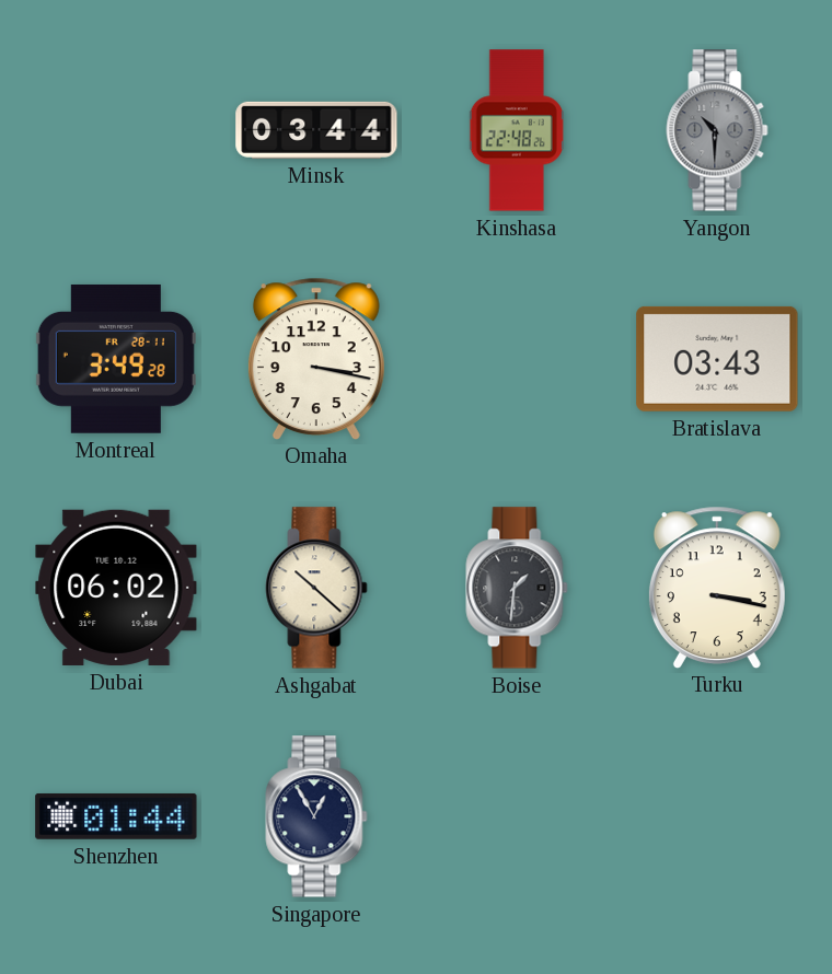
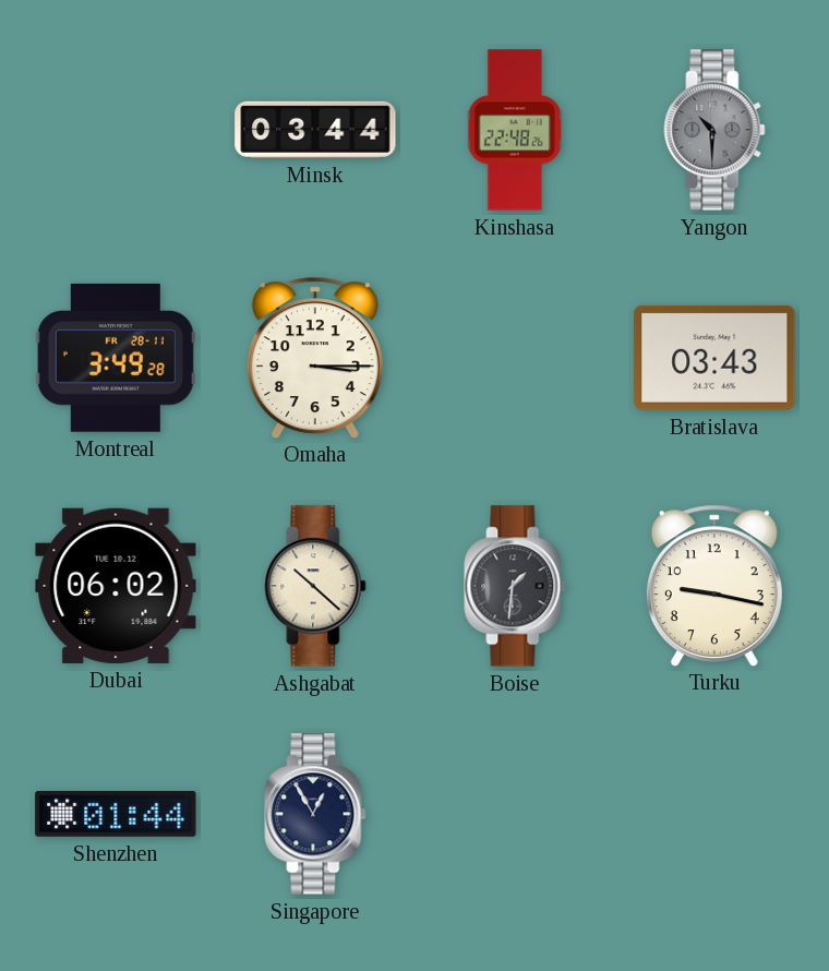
Omaha: 3:17 -> 3:15
Turku: 3:17 -> 9:17
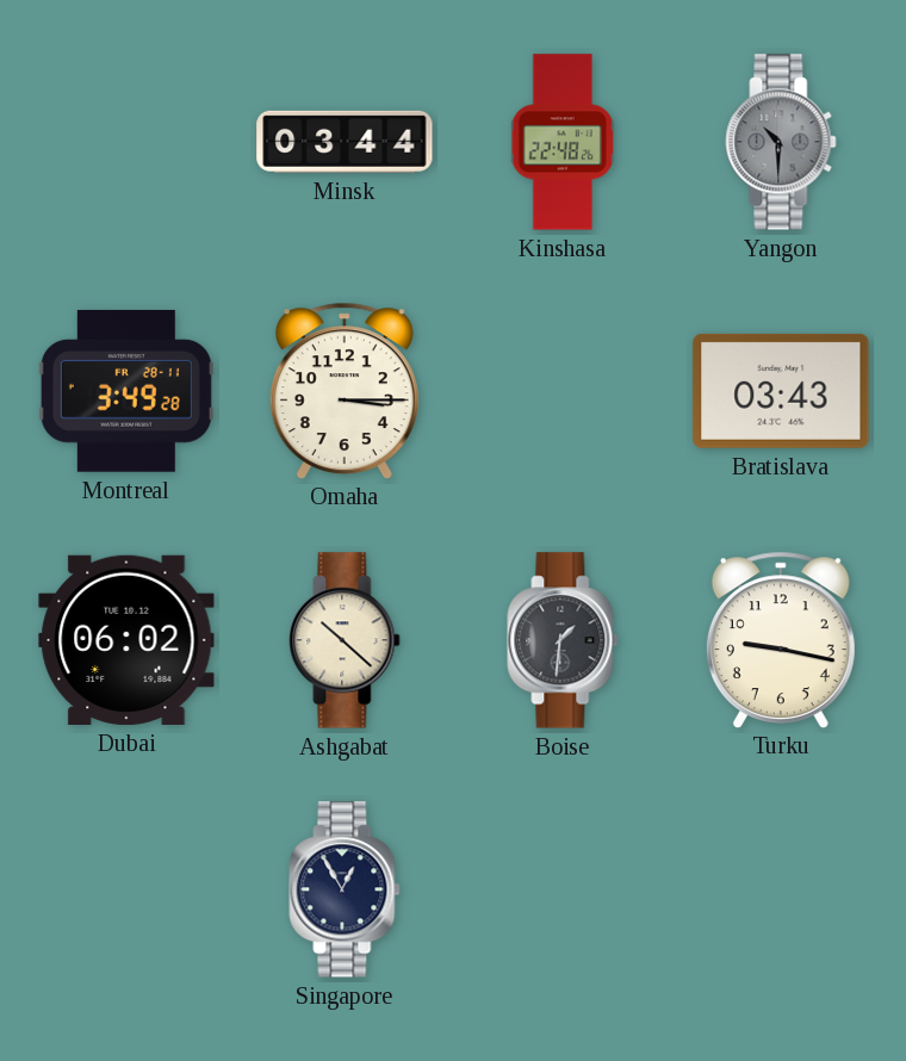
Shenzhen: 01:44 -> none
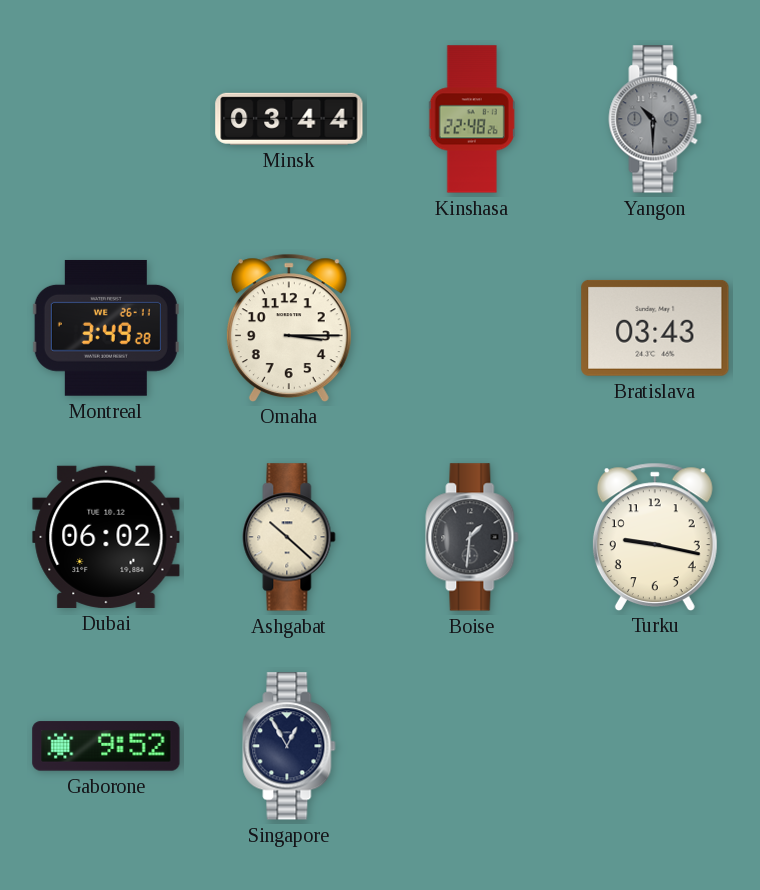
Montreal date: FR 28-11 -> WE 26-11
Gaborone: none -> 9:52
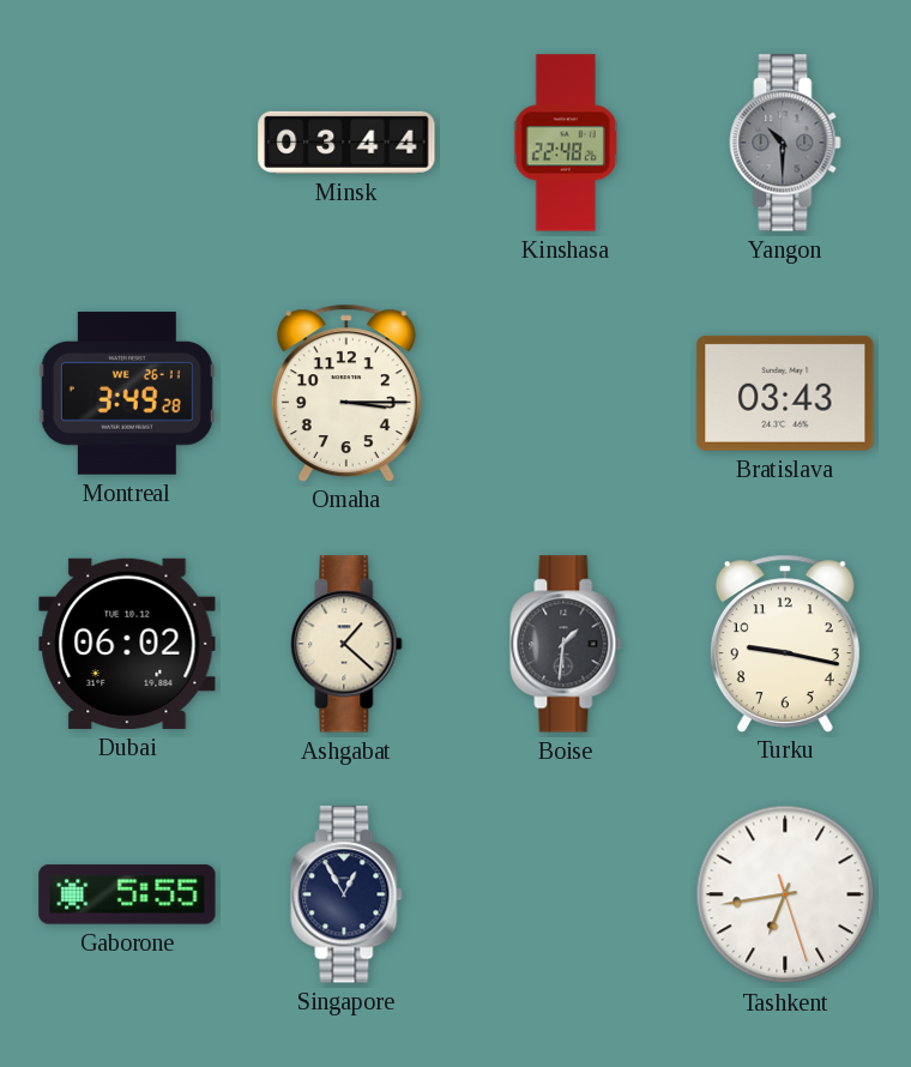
Ashgabat: 10:22 -> 1:22
Gaborone: 9:52 -> 5:55
Tashkent: none -> 6:43
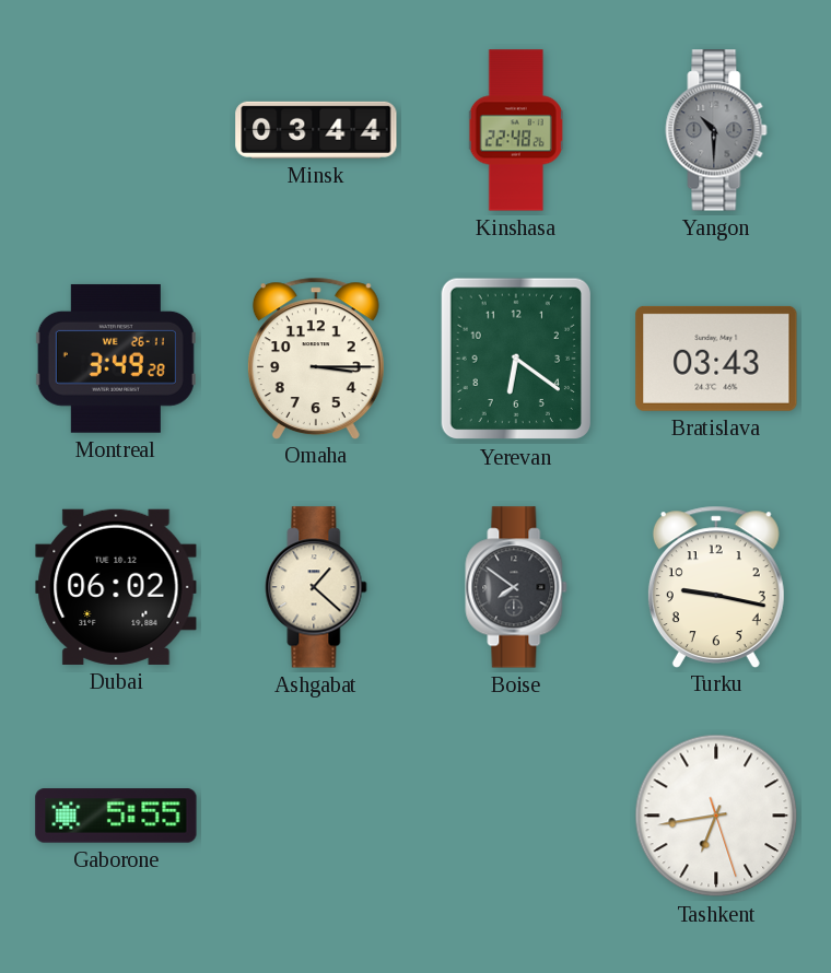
Yerevan: none -> 6:21
Boise: 1:31 -> 7:51
Singapore: 12:55 -> none
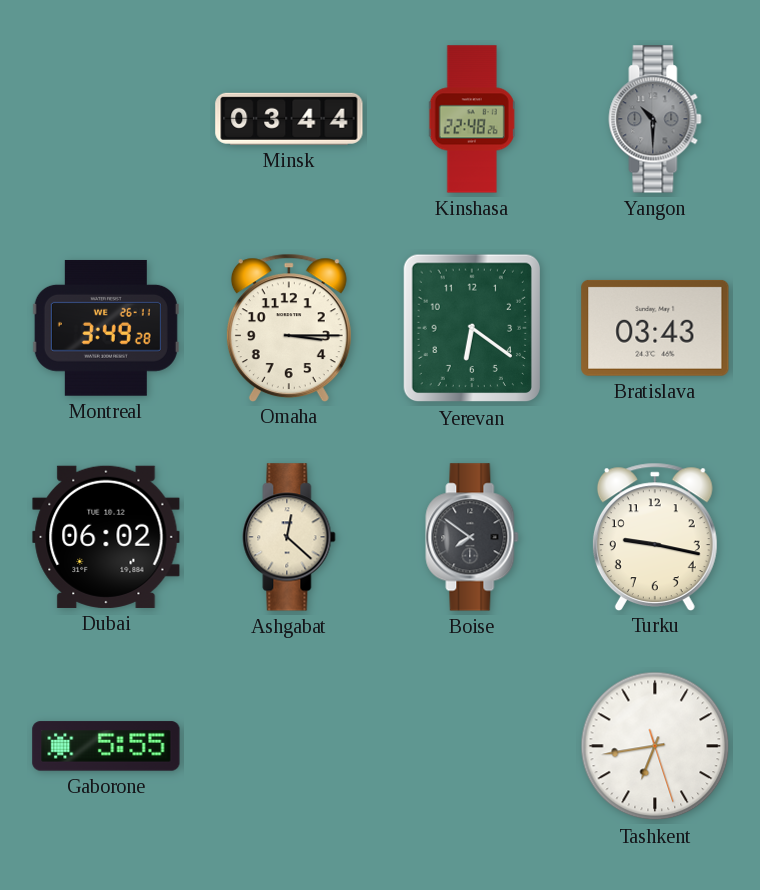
Ashgabat: 1:22 -> 12:22
